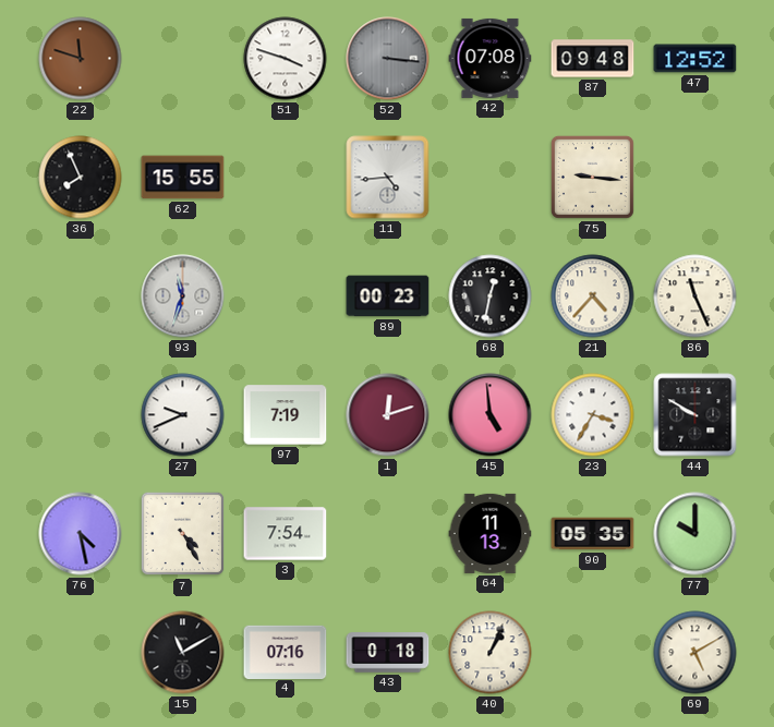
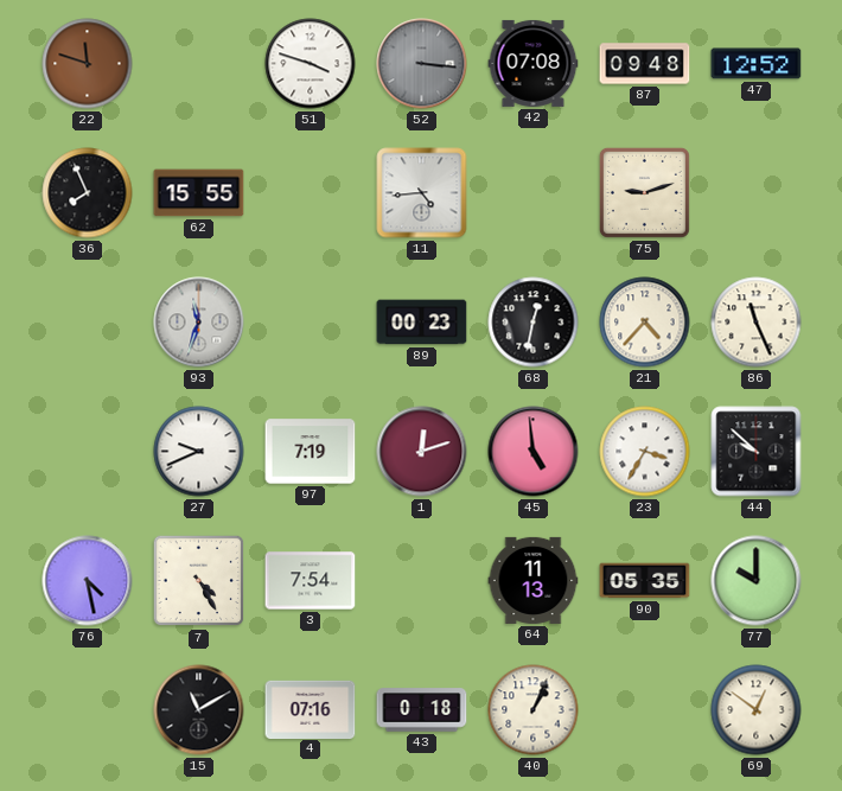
75: 9:16 -> 9:12
44: 9:50 -> 9:52
69: 5:10 -> 12:51
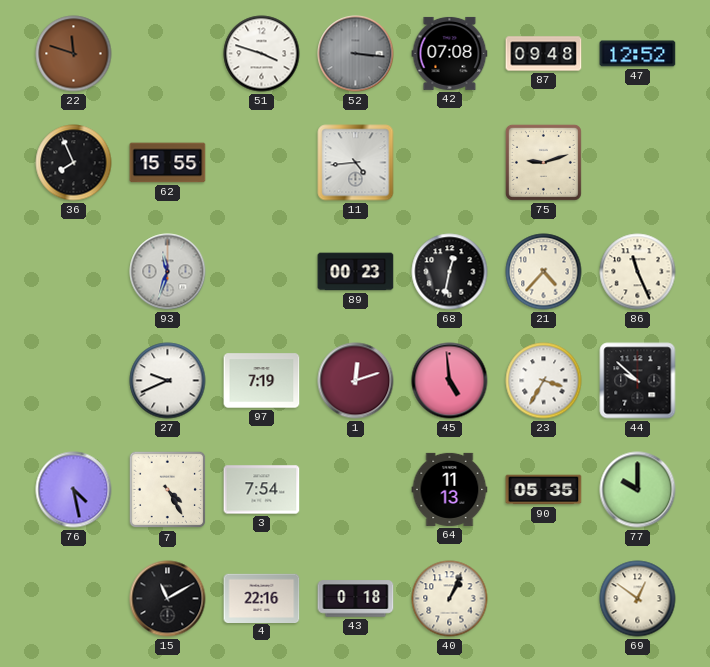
4: 07:16 -> 22:16
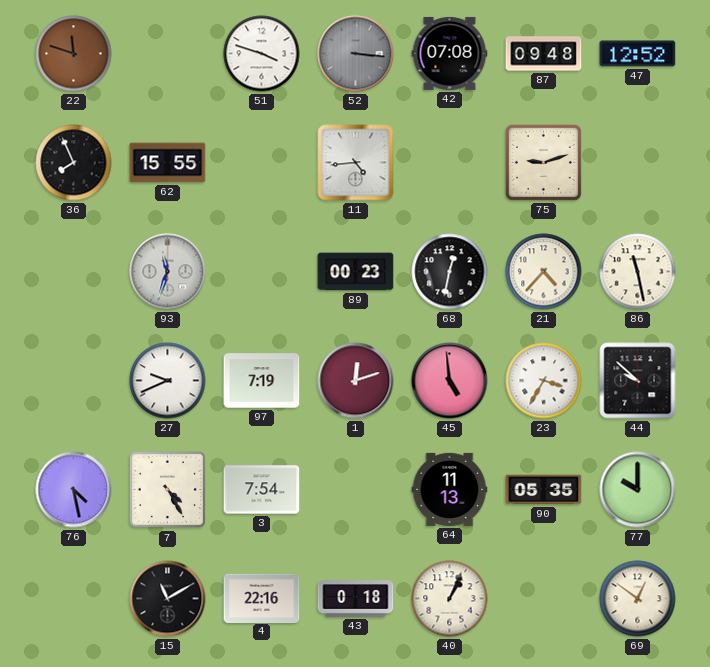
86: 11:26 -> 11:28
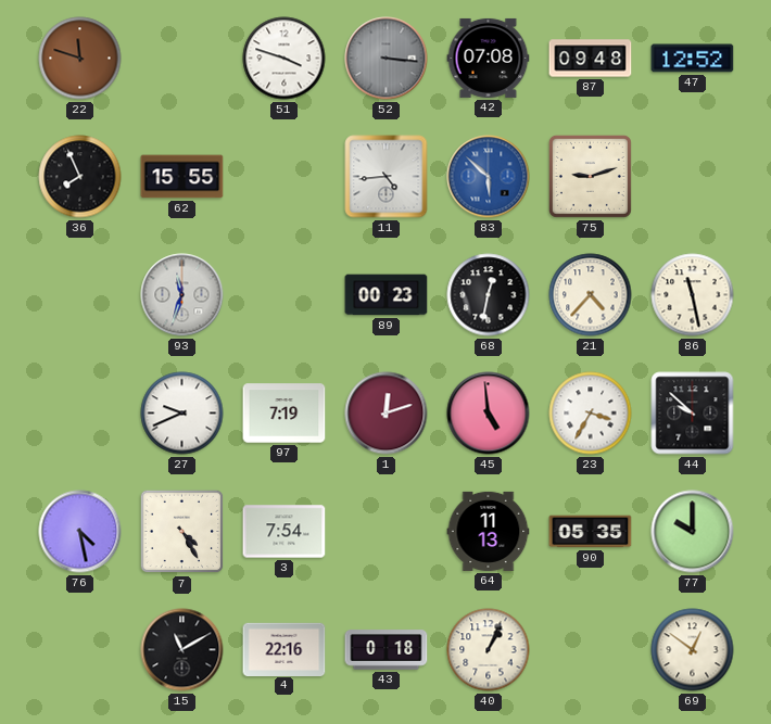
83: none -> 5:52
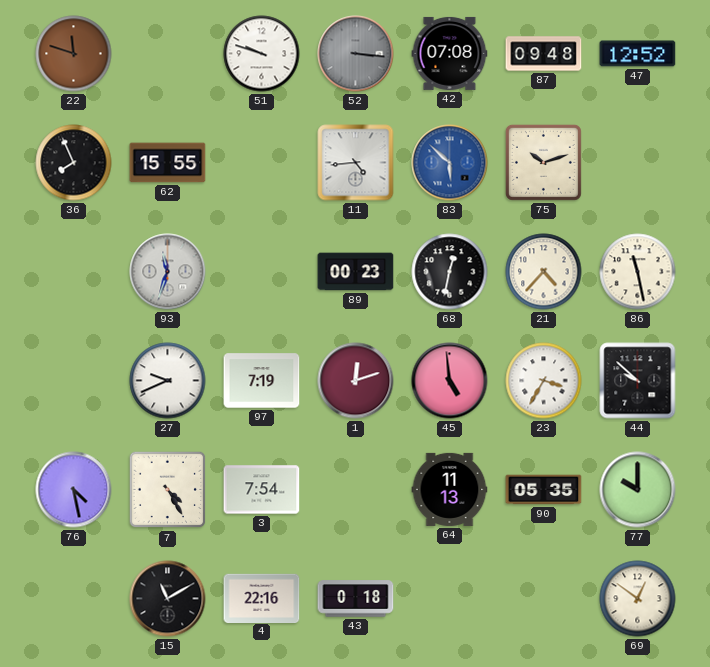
51: 3:48 -> 9:48
75: 9:12 -> 10:12
40: 1:04 -> none
